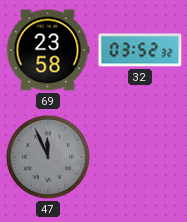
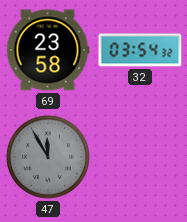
32: 03:52 -> 03:54
47: 11:56 -> 11:55
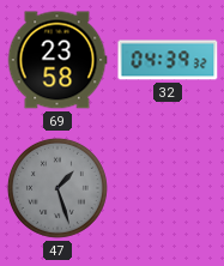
32: 03:54 -> 04:39
47: 11:55 -> 1:27
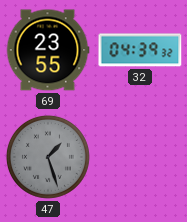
69: 23:58 -> 23:55
